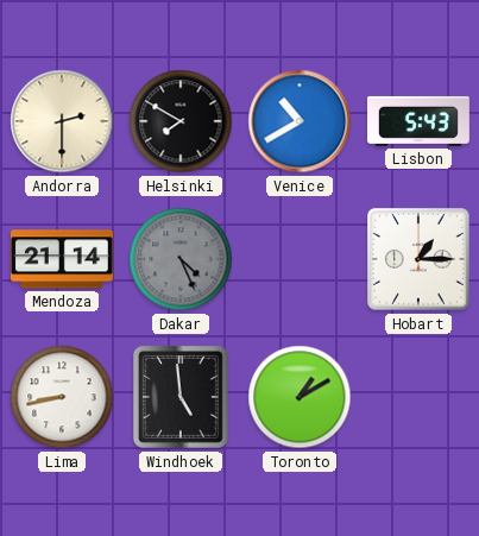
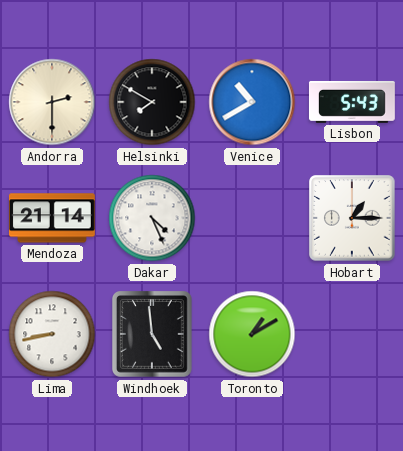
Dakar dial: grey -> white
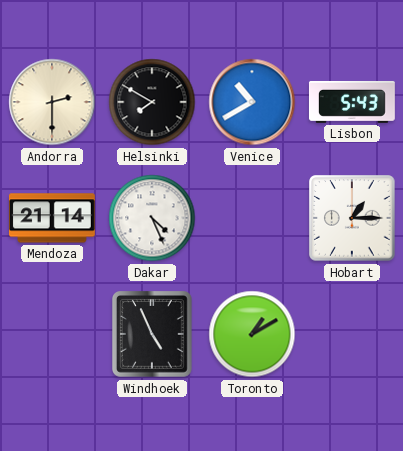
Lima: 8:43 -> none
Windhoek: 4:59 -> 4:56
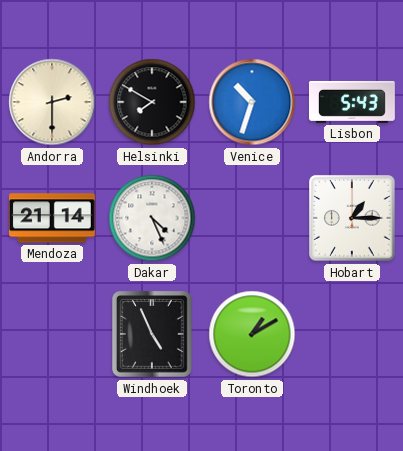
Venice: 10:40 -> 10:33
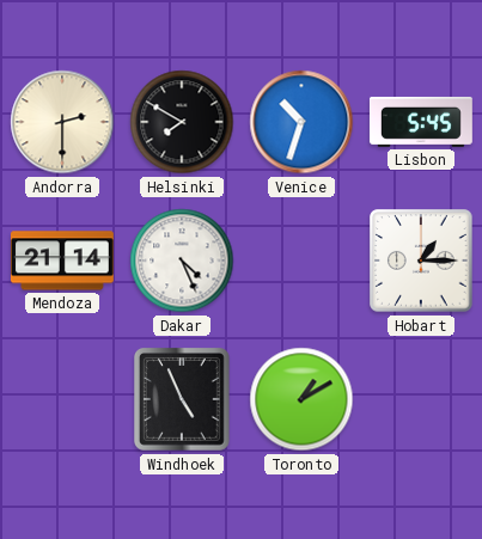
Lisbon: 5:43 -> 5:45
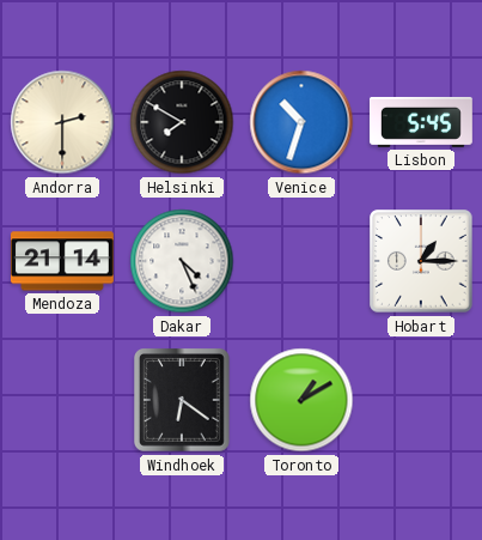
Windhoek: 4:56 -> 6:21
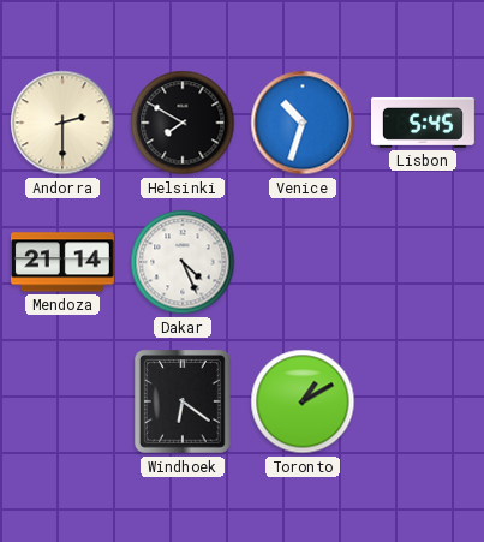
Hobart: 1:15 -> none
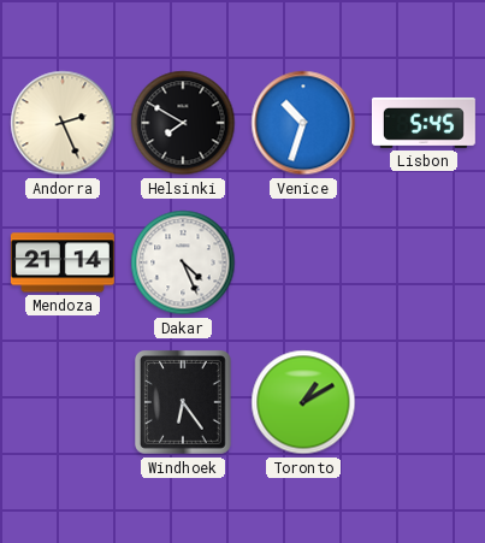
Andorra: 2:30 -> 2:26
Windhoek: 6:21 -> 6:24
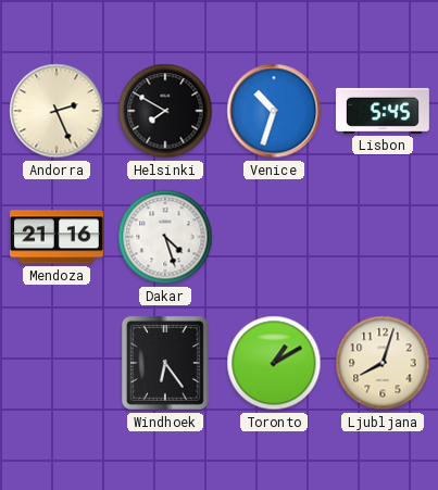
Mendoza: 21:14 -> 21:16
Dakar: 4:26 -> 4:27
Ljubljana: none -> 8:03
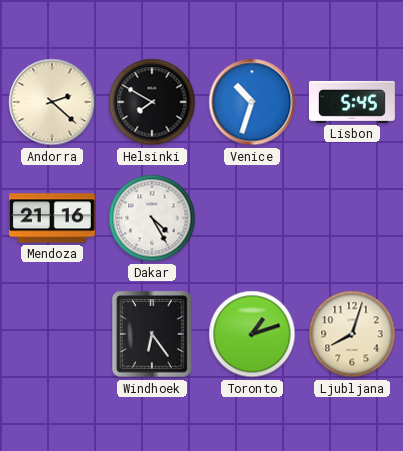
Andorra: 2:26 -> 2:22
Dakar: 4:27 -> 4:25
Toronto: 1:10 -> 1:12
